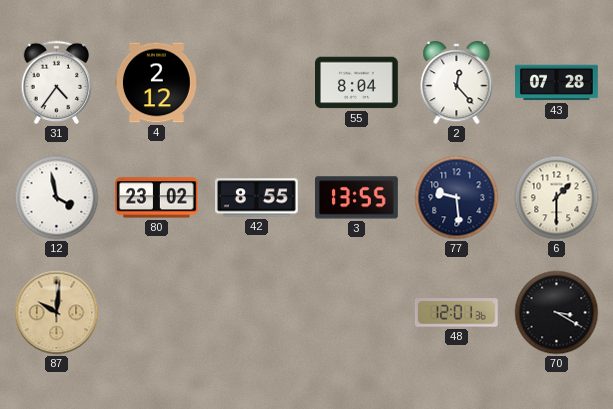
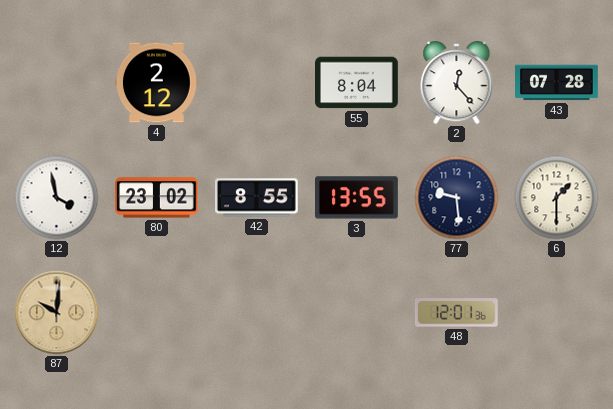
31: 4:36 -> none
70: 3:20 -> none
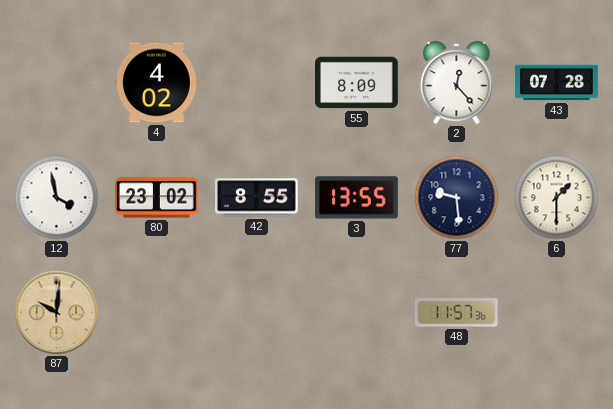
4: 2:12 -> 4:02
55: 8:04 -> 8:09
48: 12:01 -> 11:57
